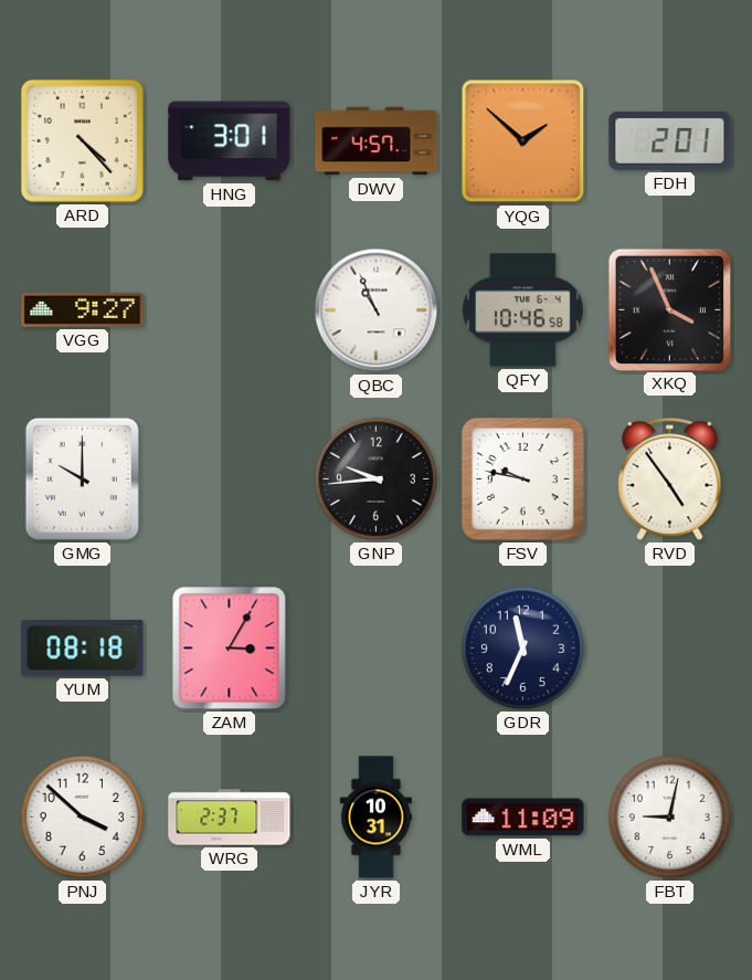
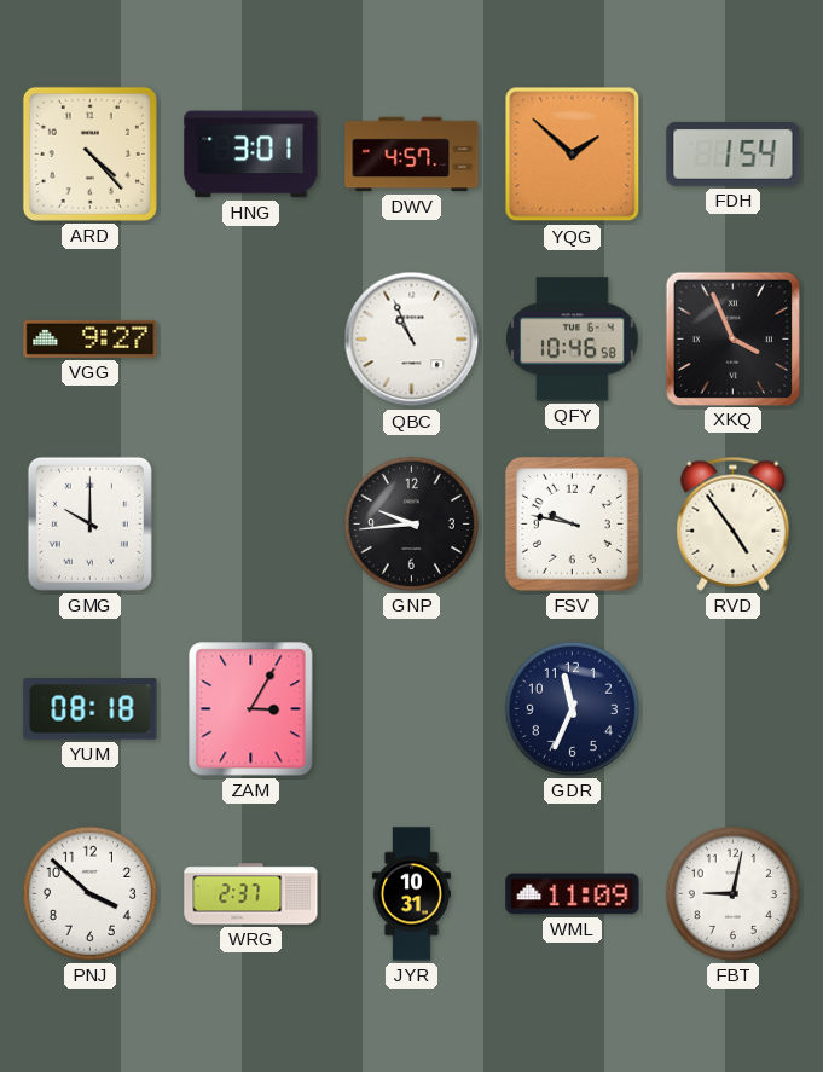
FDH: 2:01 -> 1:54
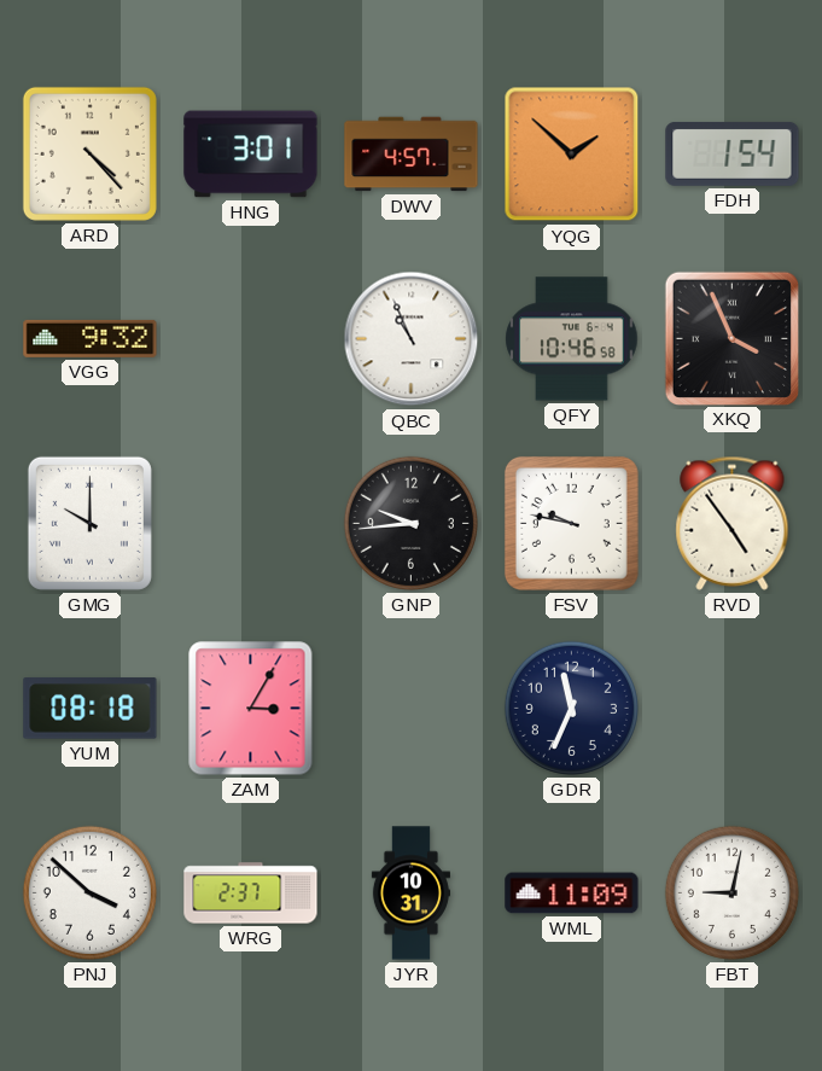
VGG: 9:27 -> 9:32
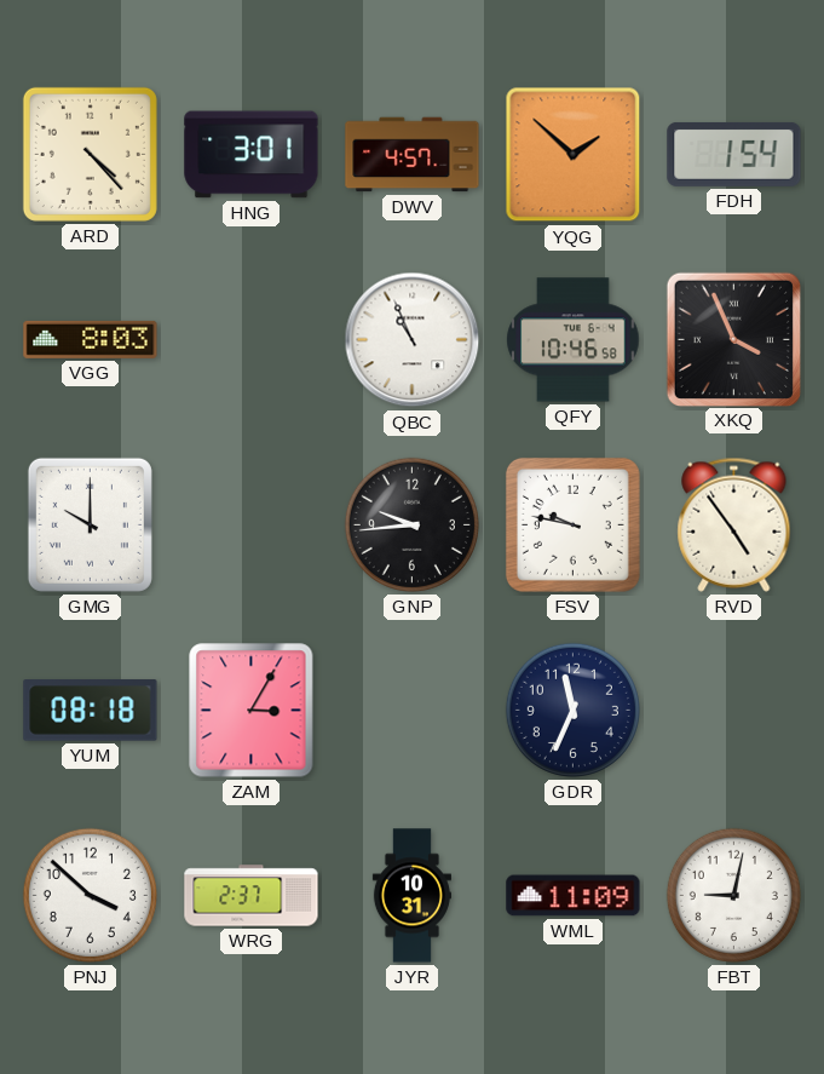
VGG: 9:32 -> 8:03
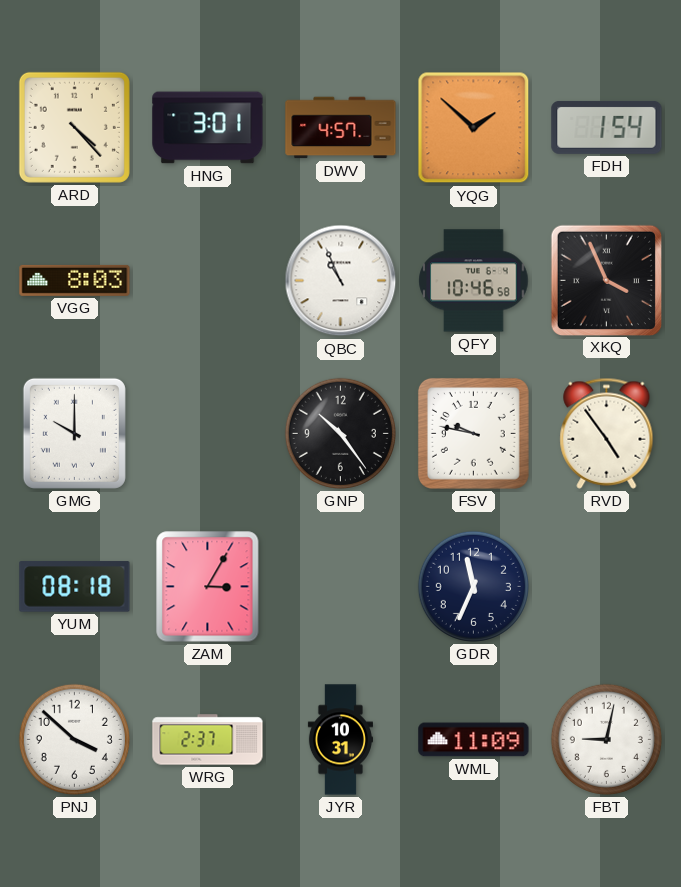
GNP: 9:44 -> 10:24
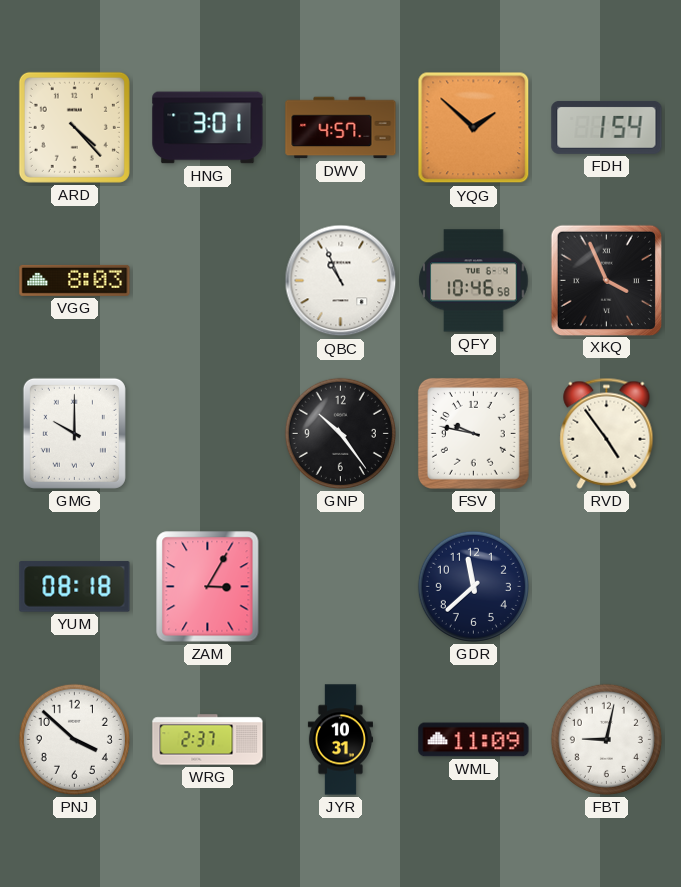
GDR: 11:34 -> 11:38
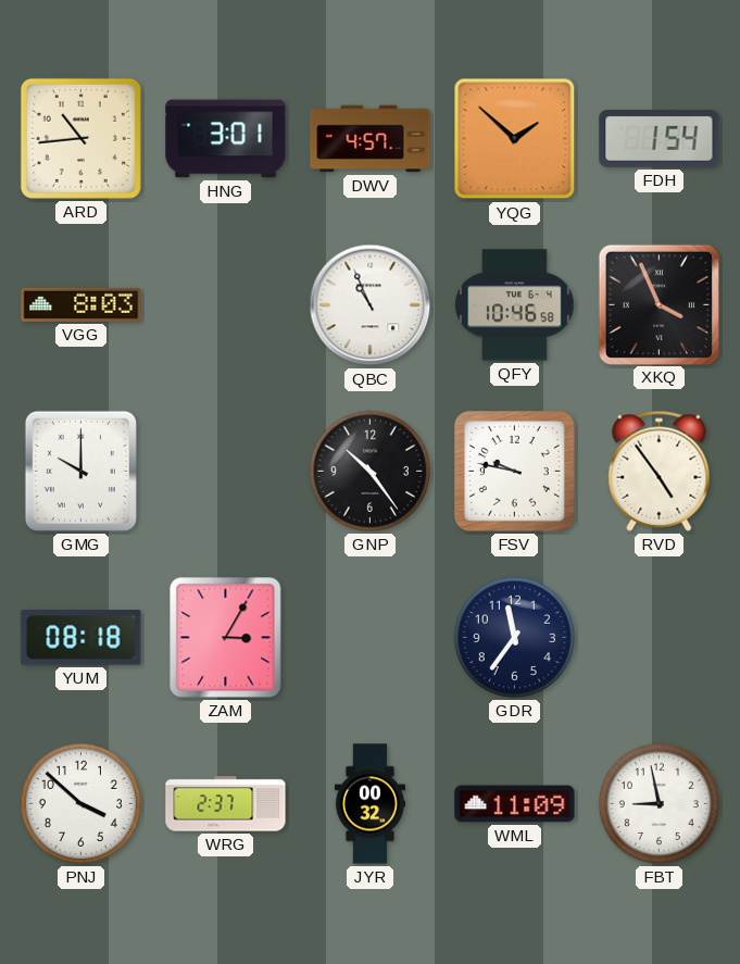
ARD: 4:23 -> 10:44
GDR: 11:38 -> 11:36
JYR: 10:31 -> 00:32
FBT: 9:02 -> 8:58
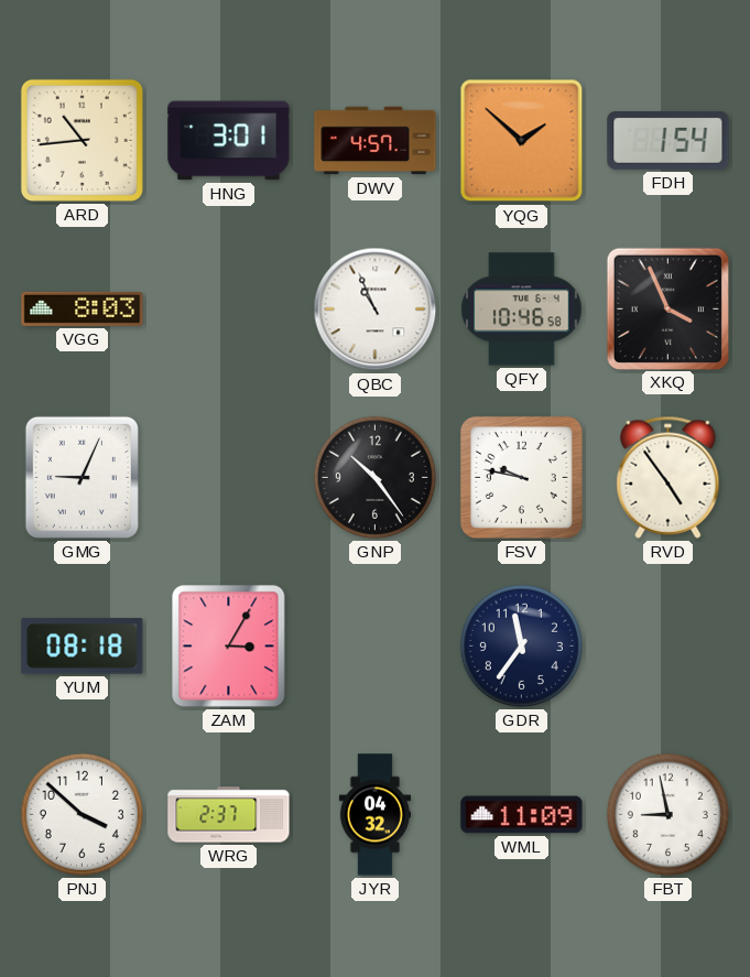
GMG: 10:00 -> 9:04
JYR: 00:32 -> 04:32
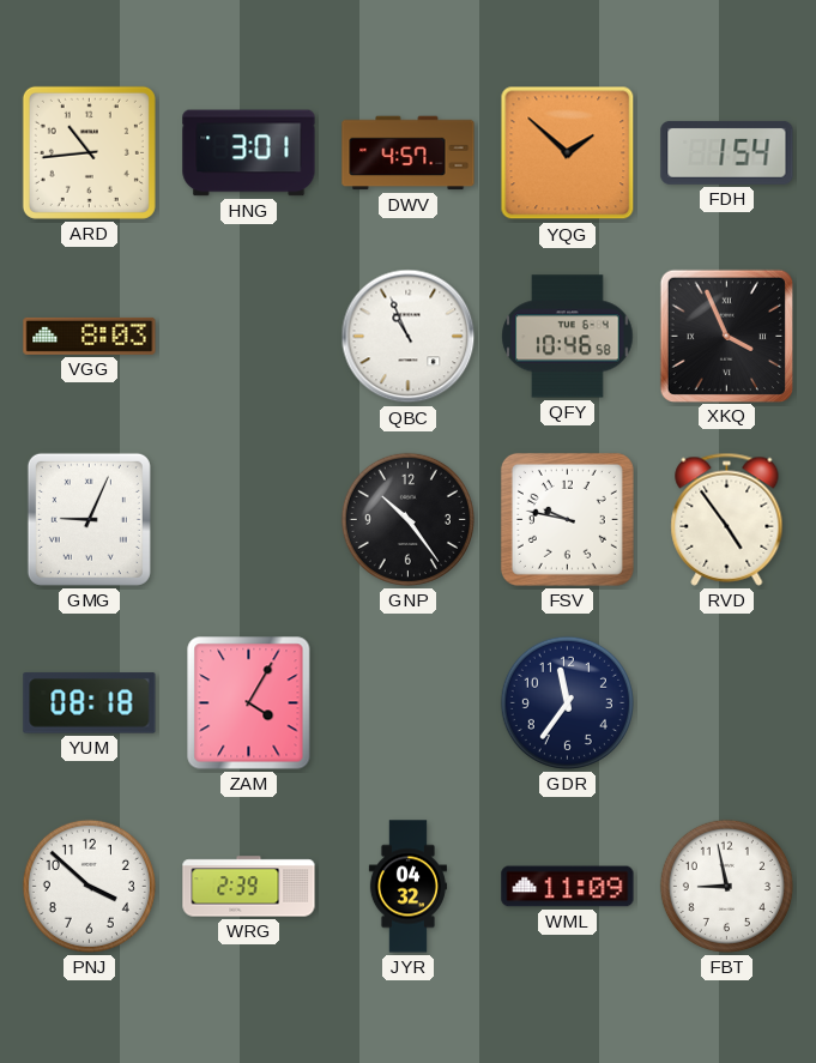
ZAM: 3:05 -> 4:05
WRG: 2:37 -> 2:39
